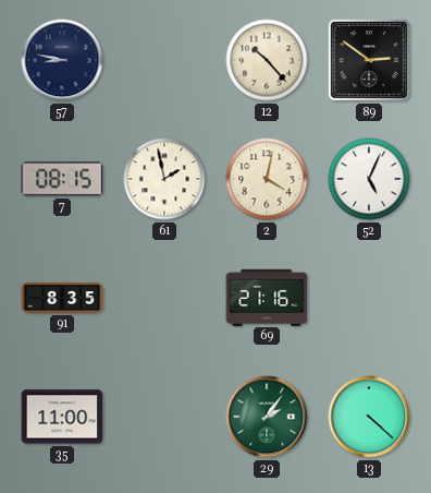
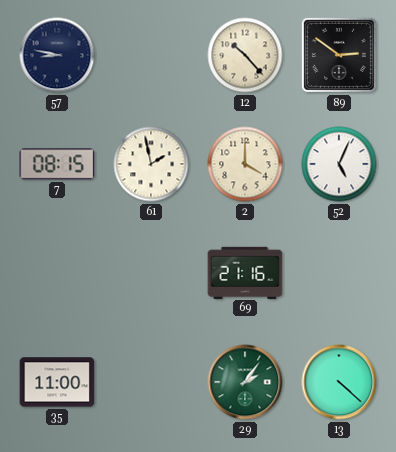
2: 4:02 -> 4:00
91: 8:35 -> none
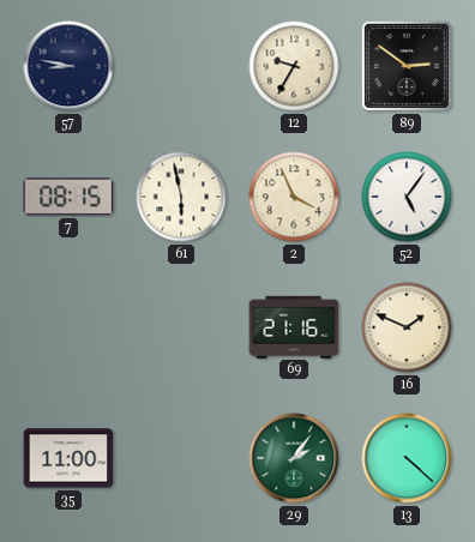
12: 10:23 -> 9:35
61: 1:58 -> 5:58
2: 4:00 -> 3:56
52: 5:04 -> 5:06
16: none -> 1:49
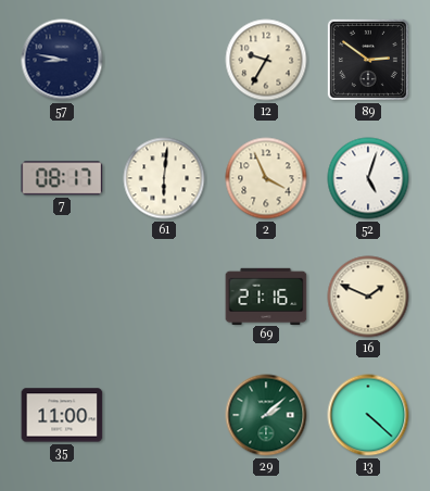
7: 08:15 -> 08:17
61: 5:58 -> 6:01
52: 5:06 -> 5:03
29: 2:06 -> 2:08
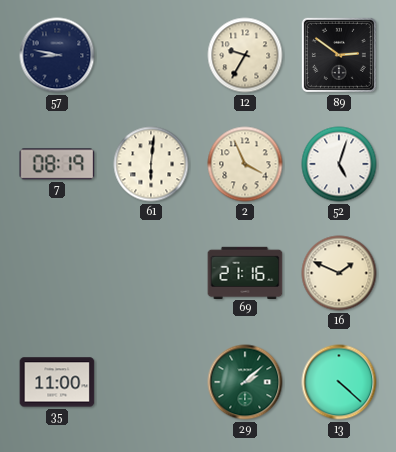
7: 08:17 -> 08:19
